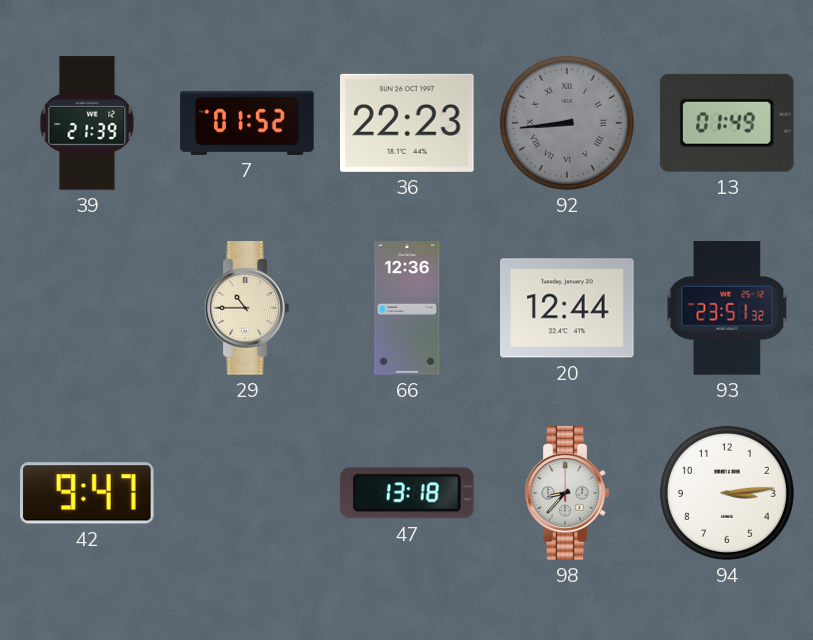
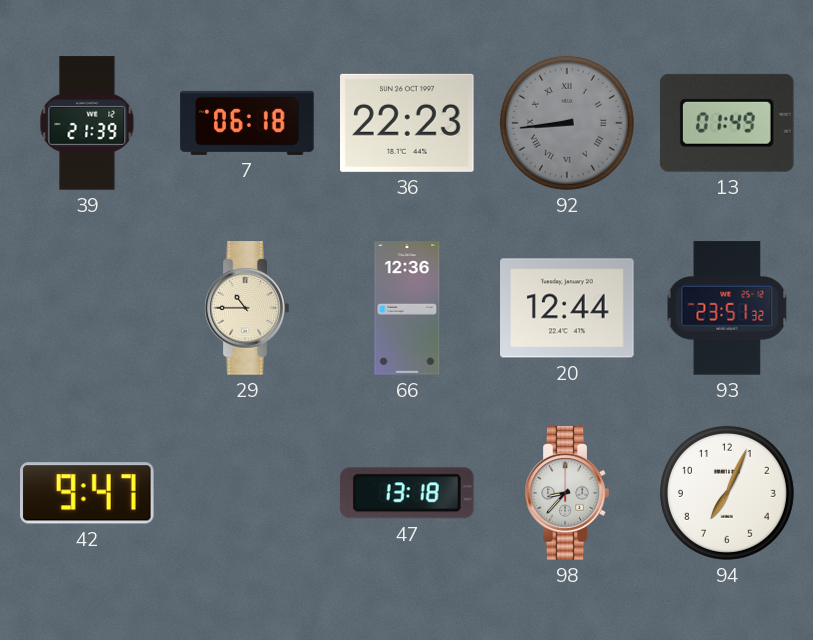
7: 01:52 -> 06:18
94: 3:14 -> 7:04
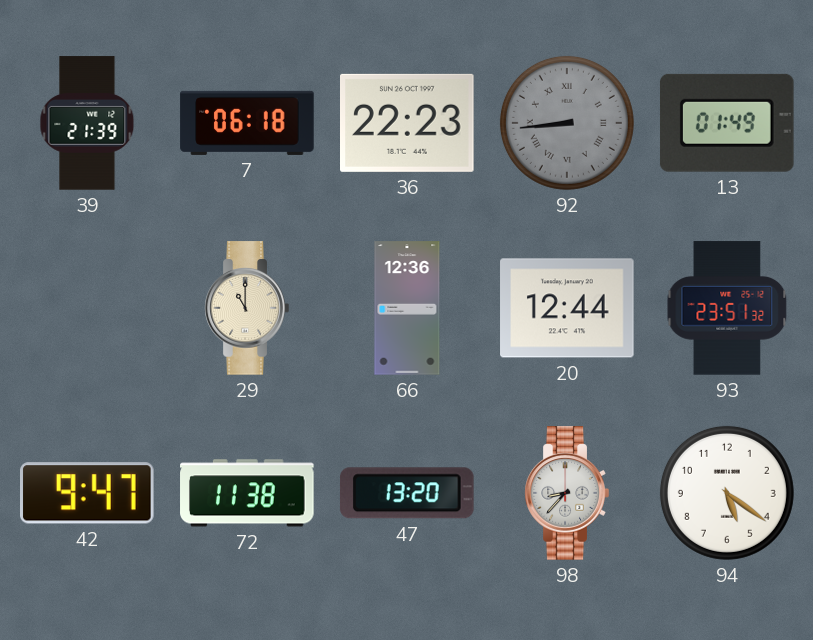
29: 10:45 -> 11:00
72: none -> 11:38
47: 13:18 -> 13:20
94: 7:04 -> 5:21
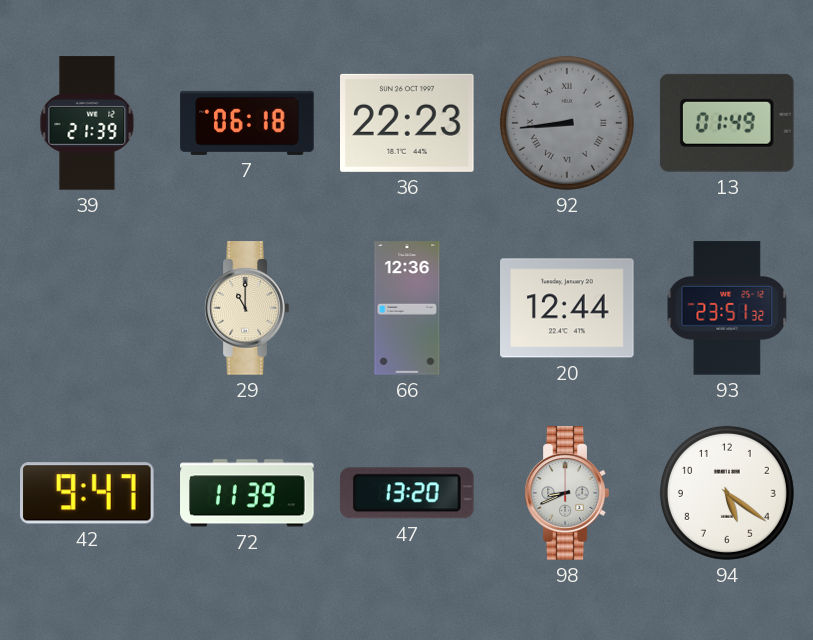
72: 11:38 -> 11:39
98: 8:37 -> 8:41
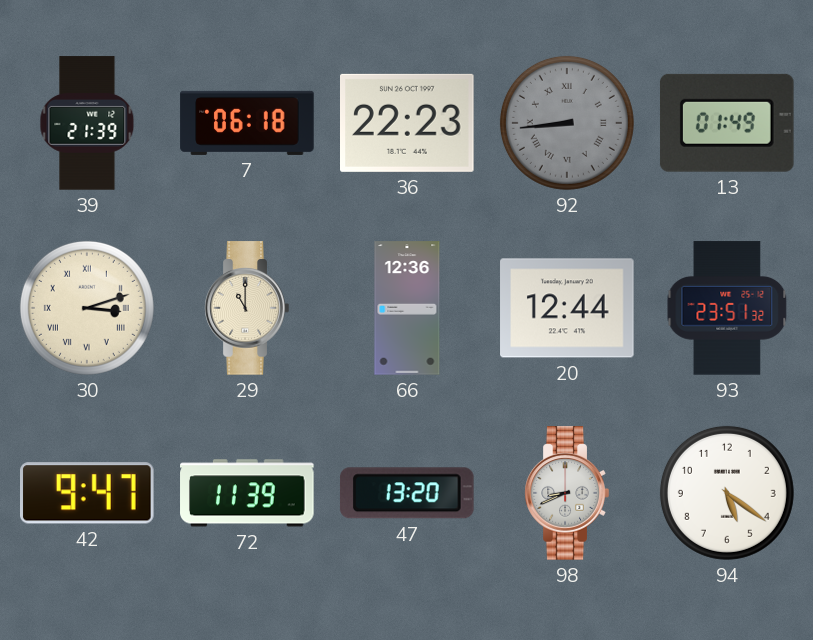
30: none -> 3:12
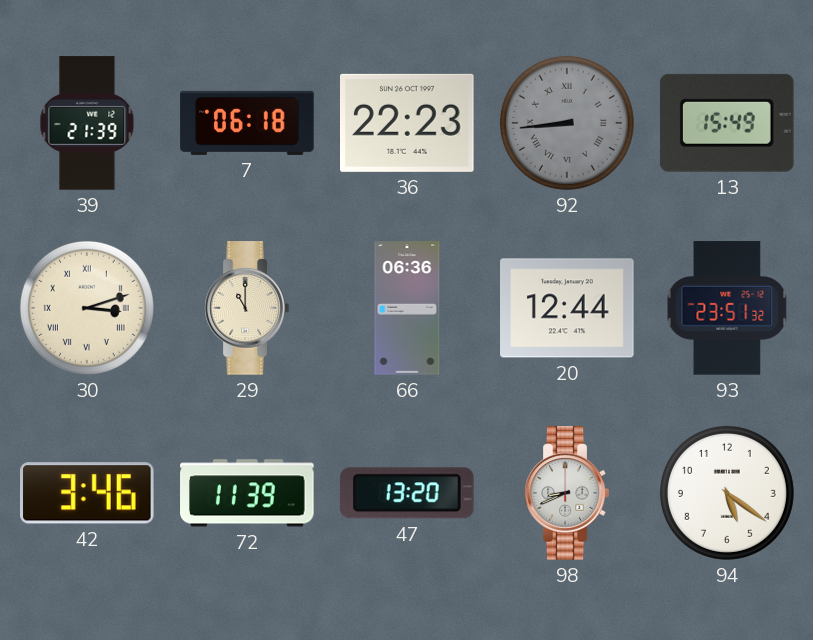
13: 01:49 -> 15:49
66: 12:36 -> 06:36
42: 9:47 -> 3:46
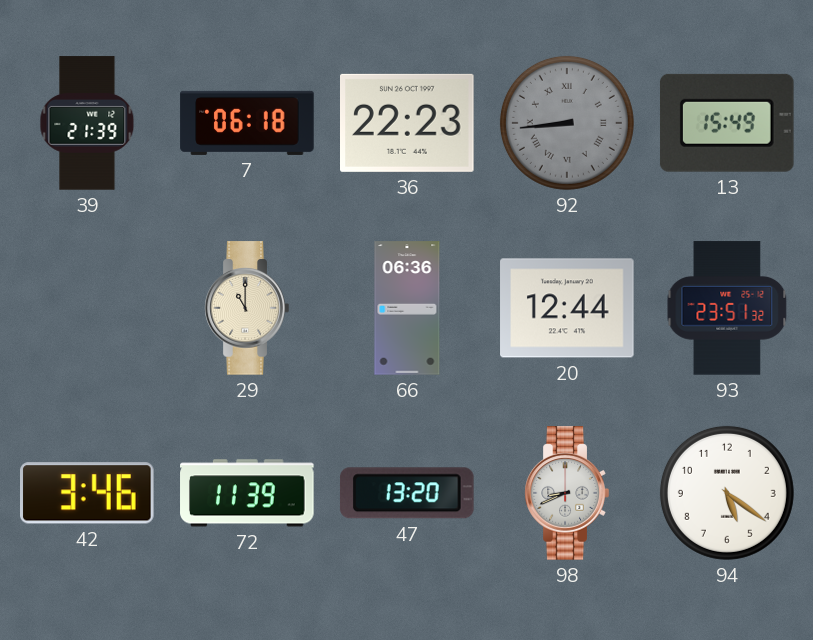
30: 3:12 -> none
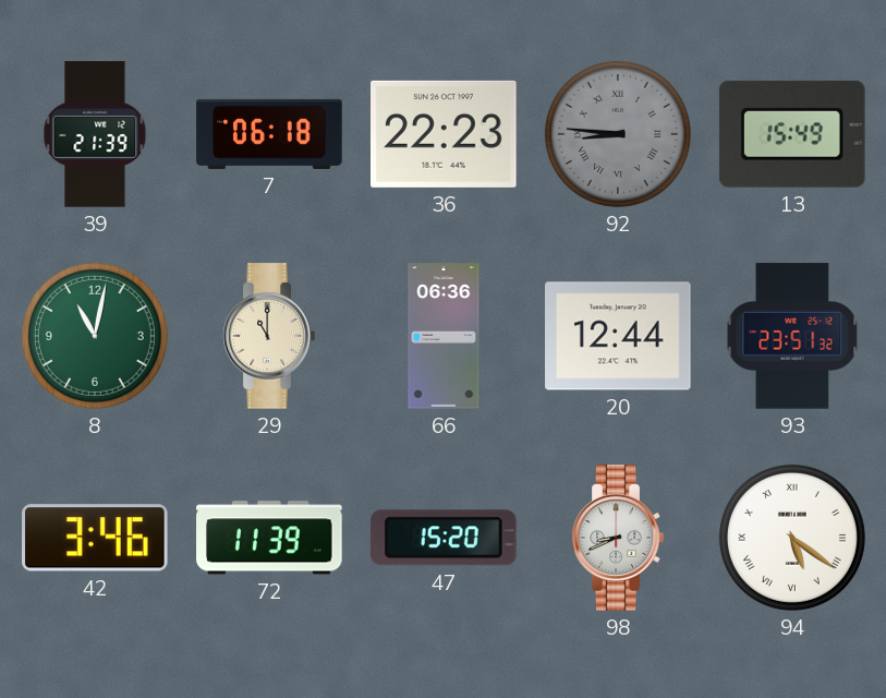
92: 8:44 -> 8:46
8: none -> 11:02
47: 13:20 -> 15:20
94 numerals: Arabic -> Roman
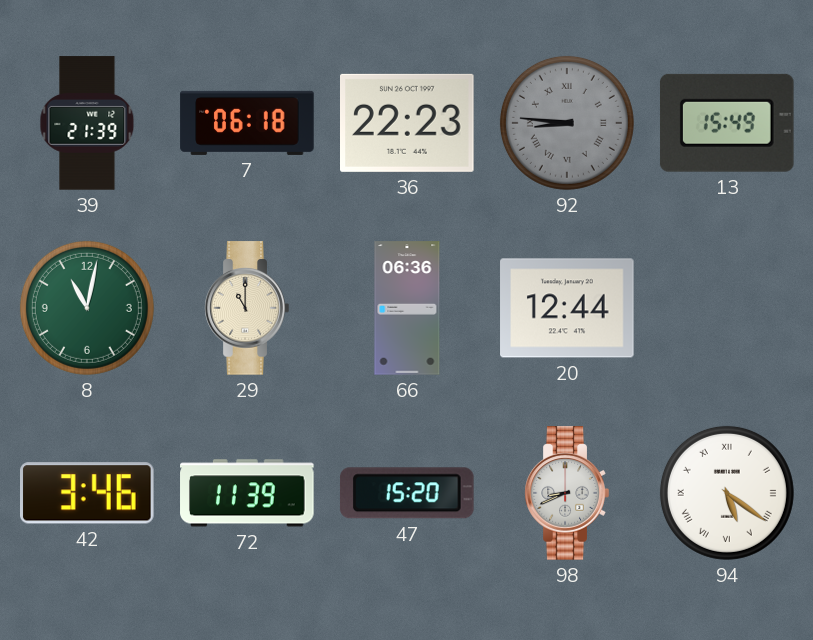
93: 23:51 -> none
